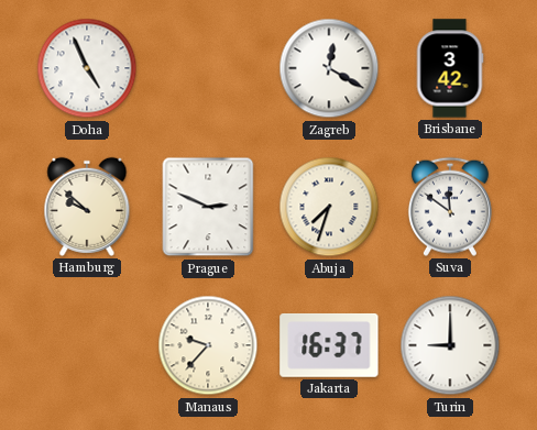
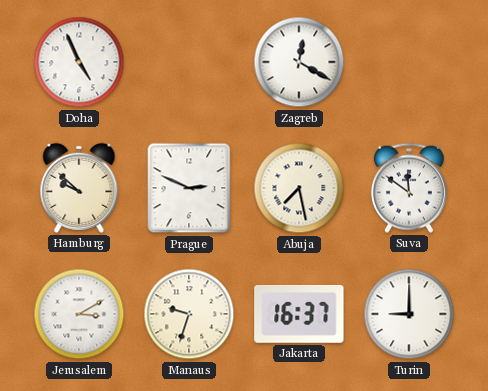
Brisbane: 3:42 -> none
Abuja: 7:33 -> 7:28
Jerusalem: none -> 3:10
Manaus: 9:37 -> 9:33
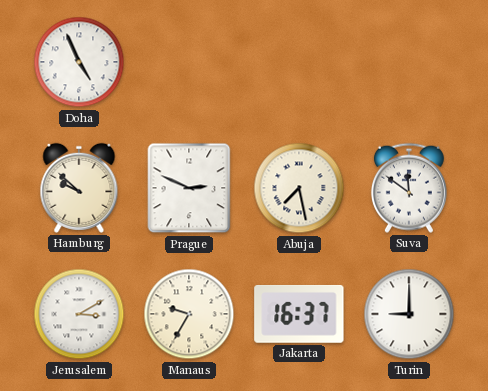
Zagreb: 12:20 -> none
Manaus: 9:33 -> 9:35
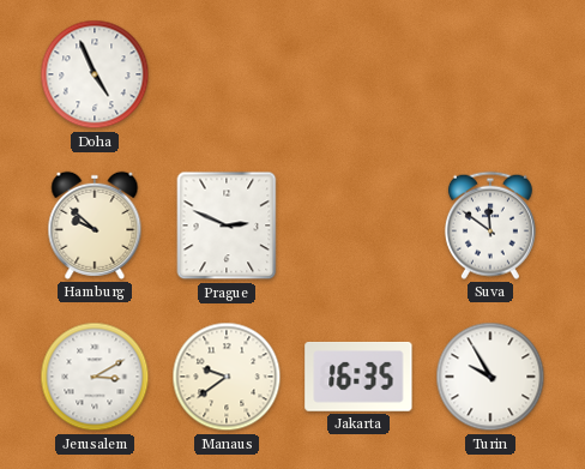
Abuja: 7:28 -> none
Manaus: 9:35 -> 9:39
Jakarta: 16:37 -> 16:35
Turin: 9:00 -> 9:55
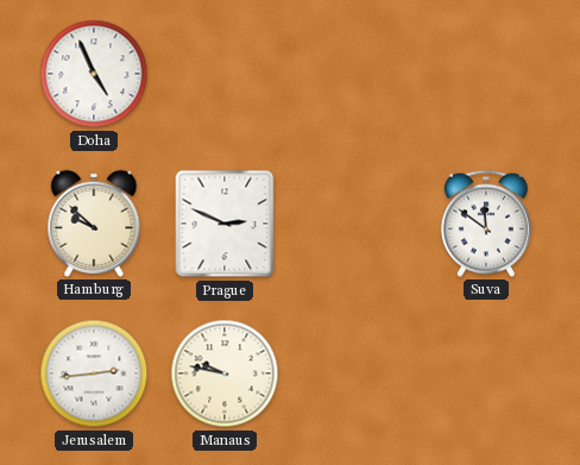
Jerusalem: 3:10 -> 2:44
Manaus: 9:39 -> 9:47
Jakarta: 16:35 -> none
Turin: 9:55 -> none
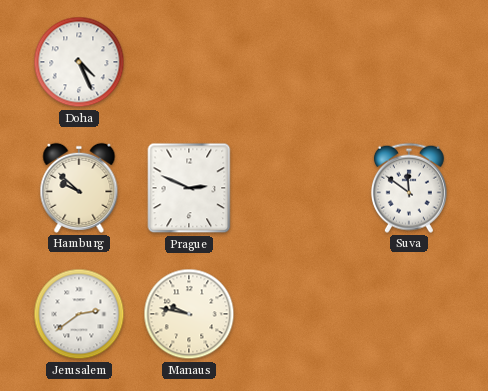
Doha: 4:56 -> 4:26
Jerusalem: 2:44 -> 2:39
